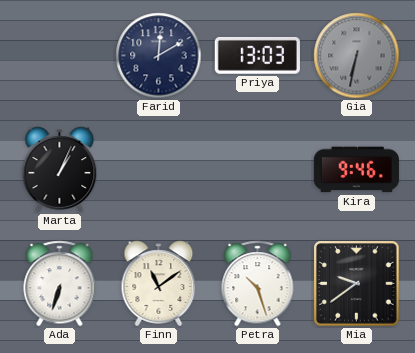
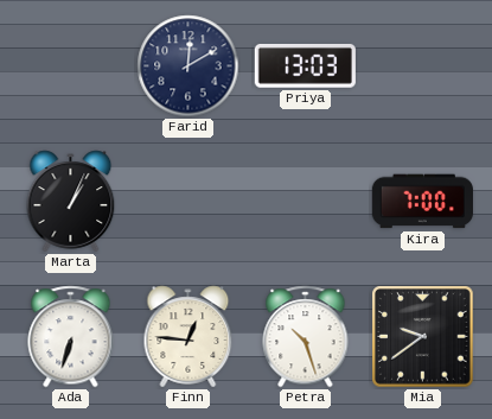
Gia: 6:32 -> none
Kira: 9:46 -> 7:00
Finn: 11:09 -> 12:46
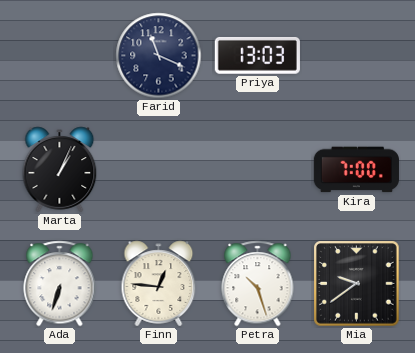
Farid: 12:10 -> 11:19
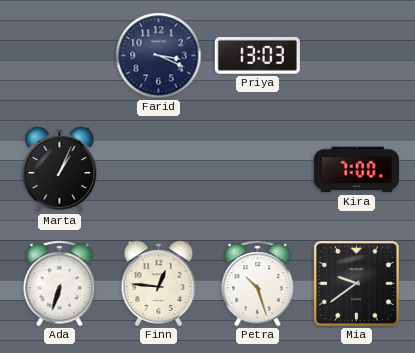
Farid: 11:19 -> 3:19
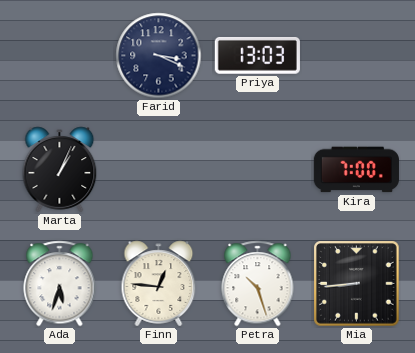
Ada: 6:33 -> 5:33
Mia: 9:39 -> 8:44
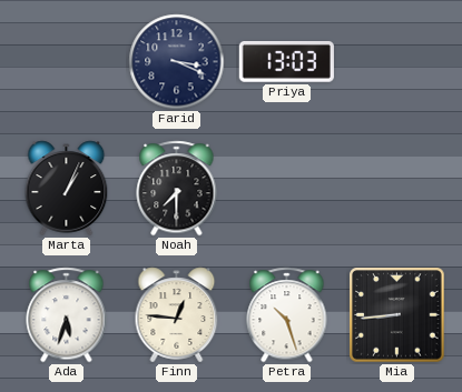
Noah: none -> 7:30
Kira: 7:00 -> none
